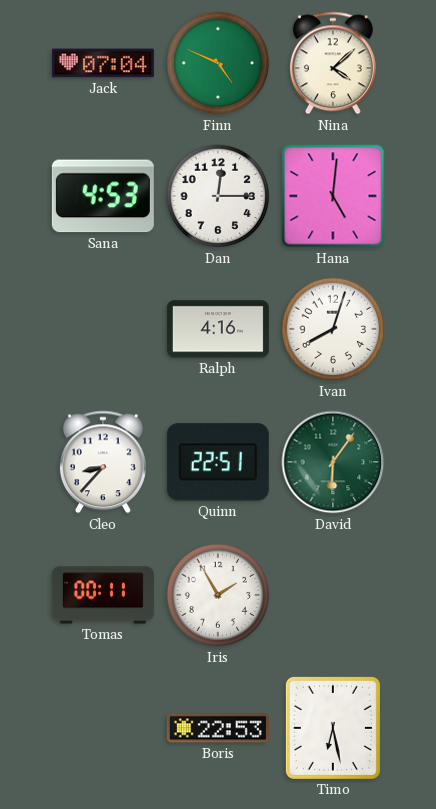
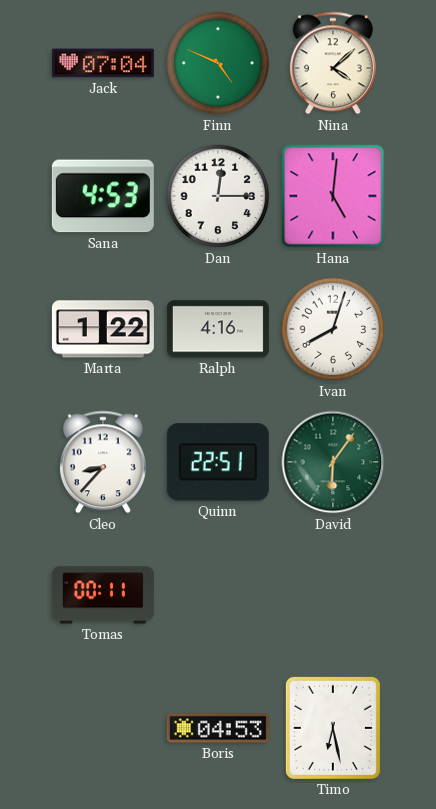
Marta: none -> 1:22
Iris: 1:55 -> none
Boris: 22:53 -> 04:53
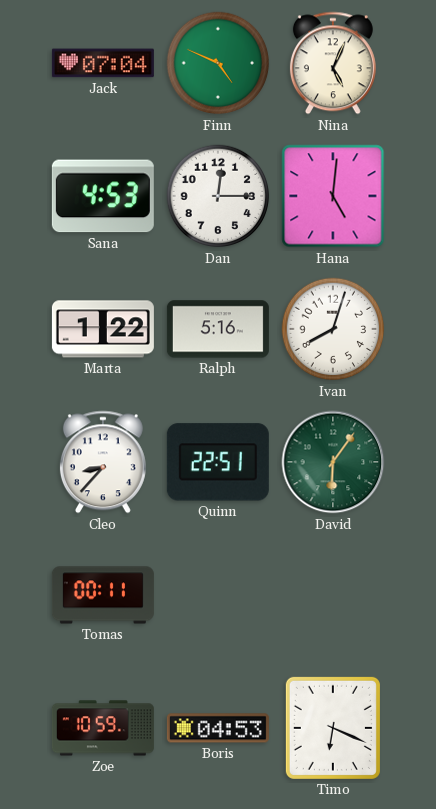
Nina: 4:08 -> 5:04
Ralph: 4:16 -> 5:16
Zoe: none -> 10:59
Timo: 6:28 -> 6:19
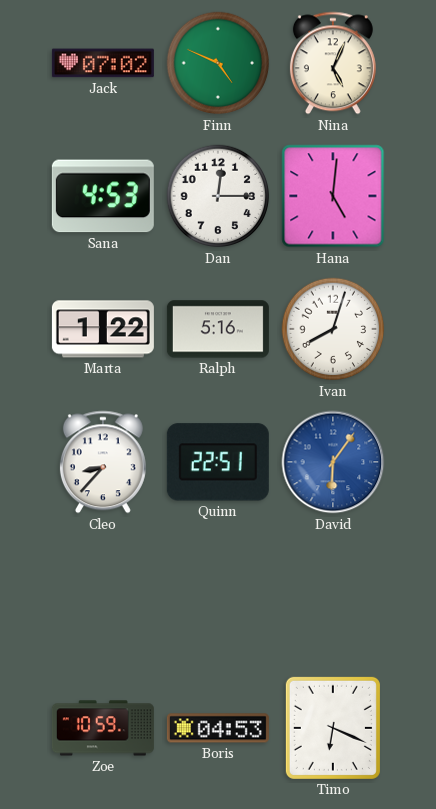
Jack: 07:04 -> 07:02
David dial: green -> blue
Tomas: 00:11 -> none
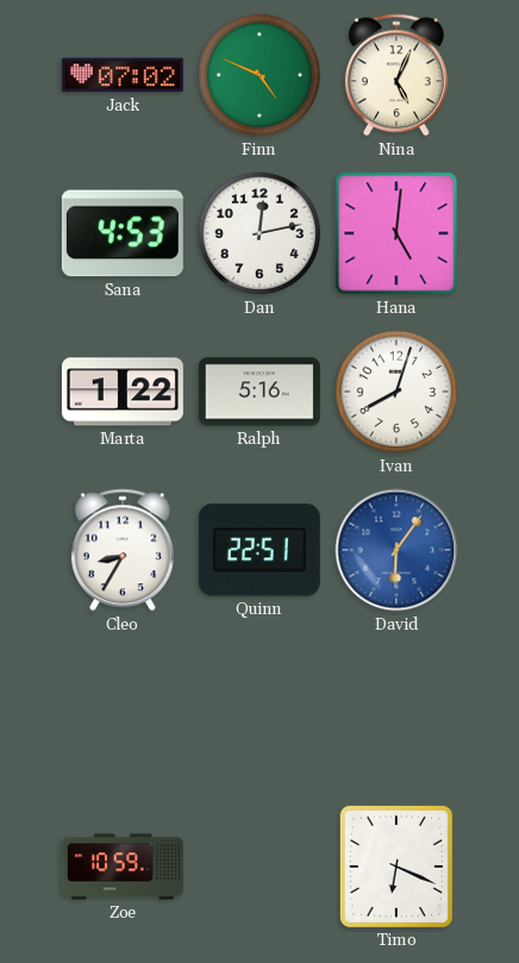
Dan: 12:15 -> 12:13
Cleo: 8:37 -> 8:35
Boris: 04:53 -> none
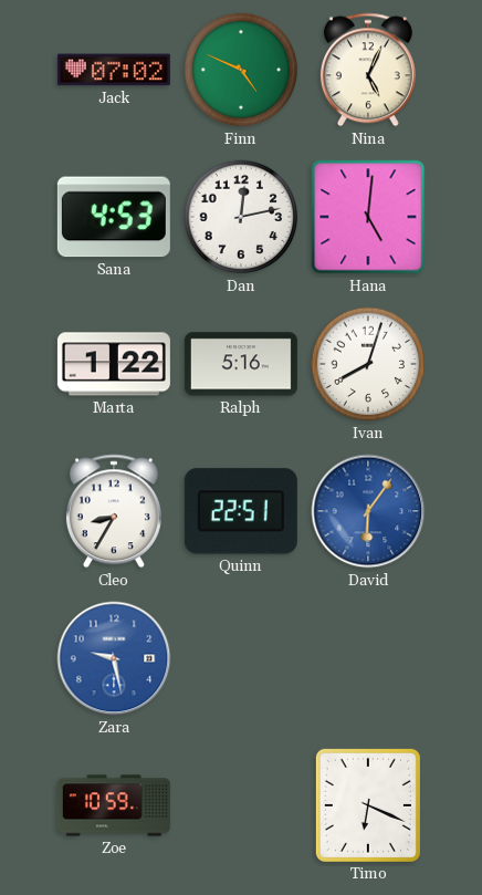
Zara: none -> 9:28
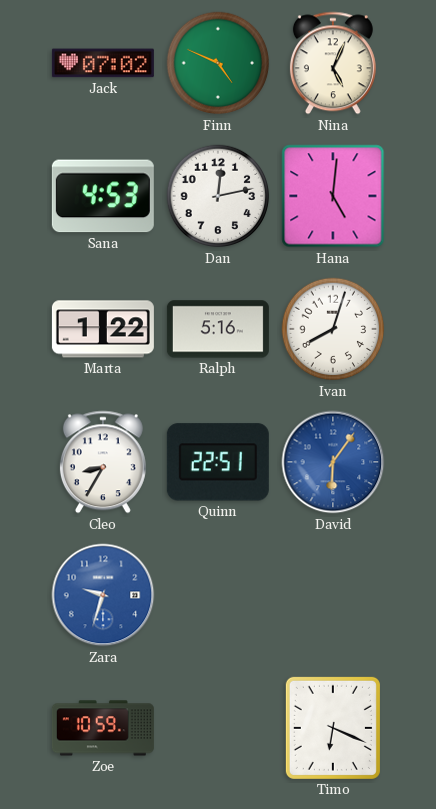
Zara: 9:28 -> 9:33
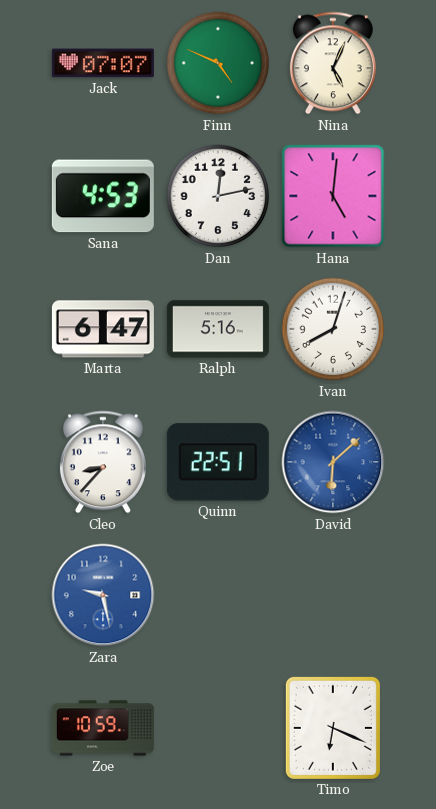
Jack: 07:02 -> 07:07
Marta: 1:22 -> 6:47
Cleo: 8:35 -> 8:37
David: 6:06 -> 6:08
Zara: 9:33 -> 9:28
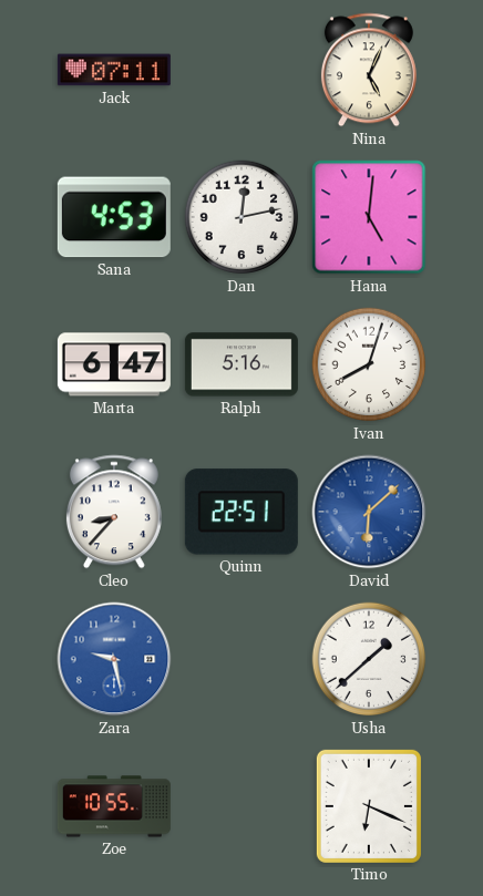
Jack: 07:07 -> 07:11
Finn: 4:49 -> none
Usha: none -> 1:38
Zoe: 10:59 -> 10:55
